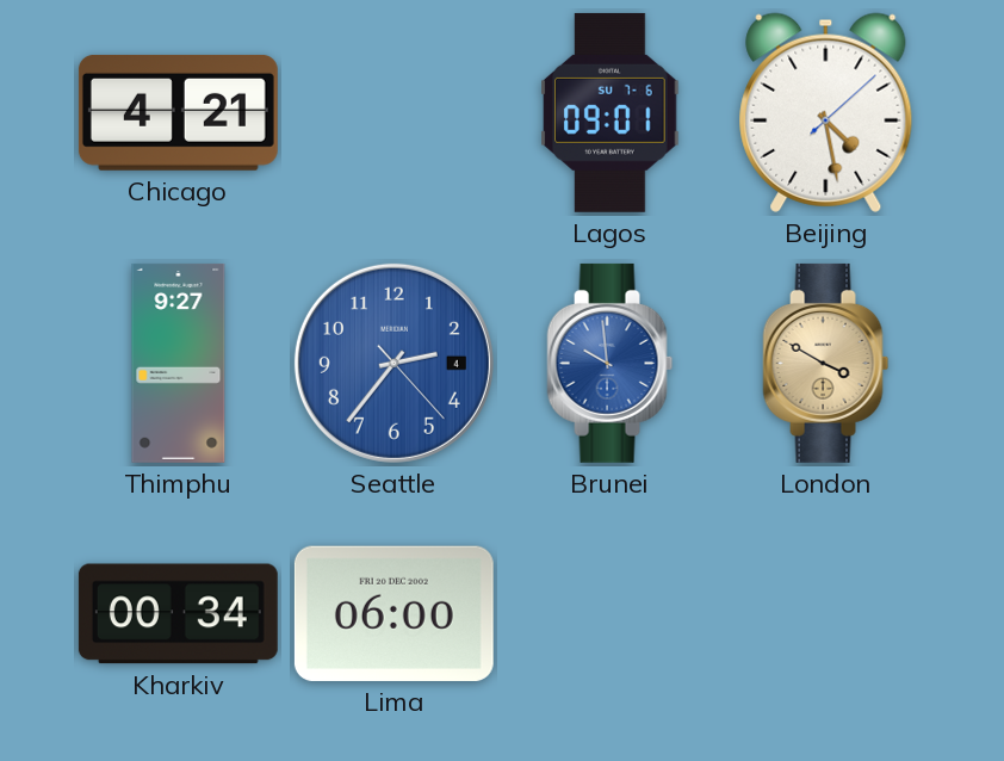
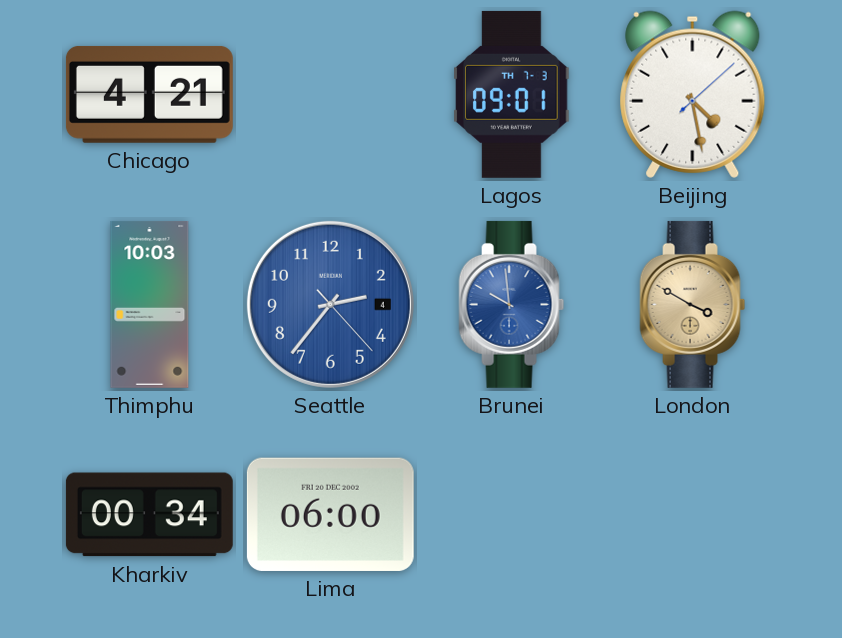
Lagos date: SU 7-6 -> TH 7-3
Thimphu: 9:27 -> 10:03
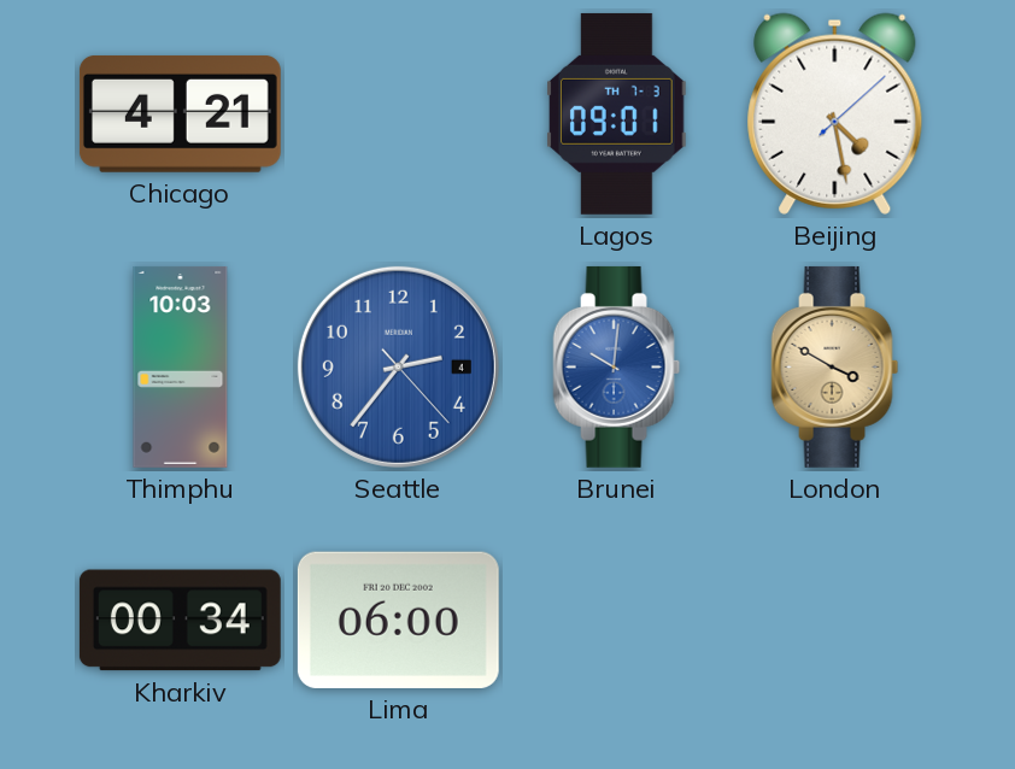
Brunei: 9:59 -> 10:01
